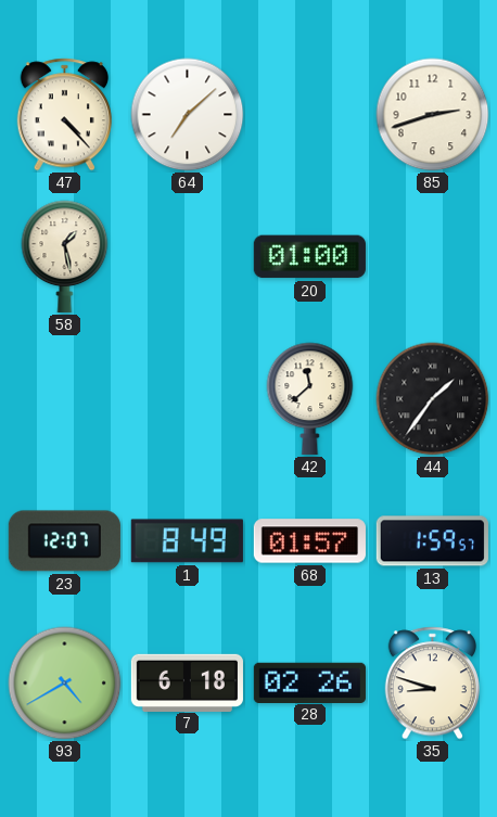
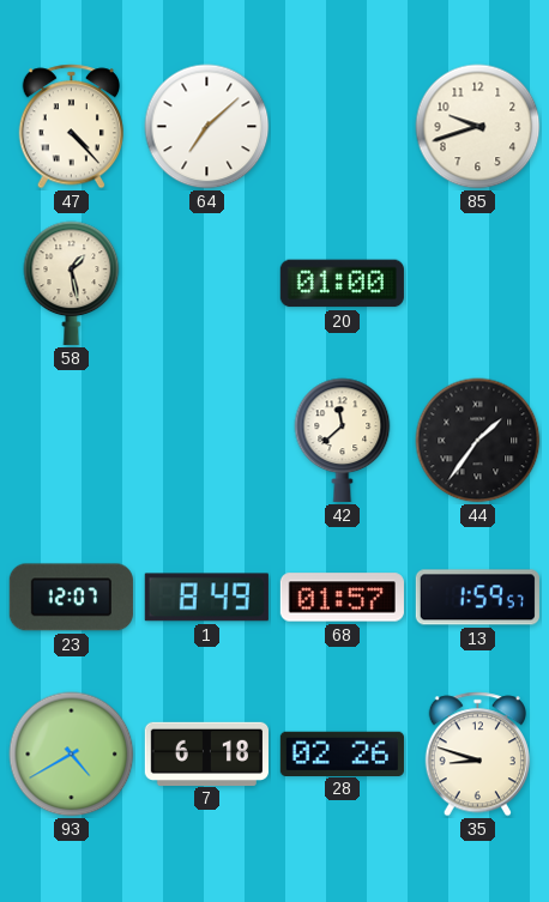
85: 2:42 -> 9:42
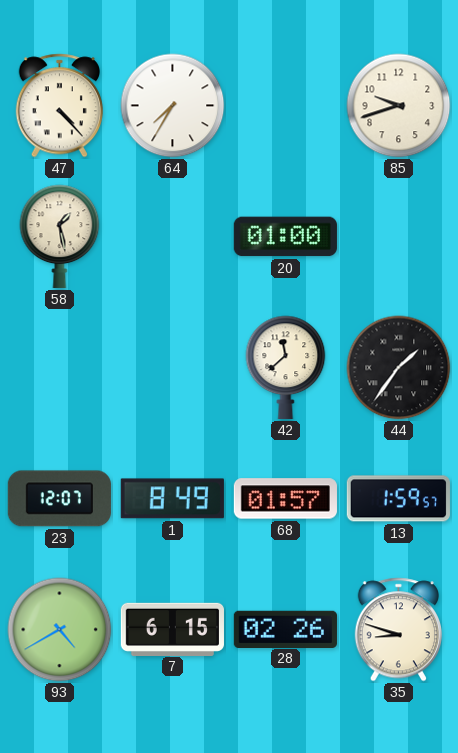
64: 7:08 -> 7:35
7: 6:18 -> 6:15
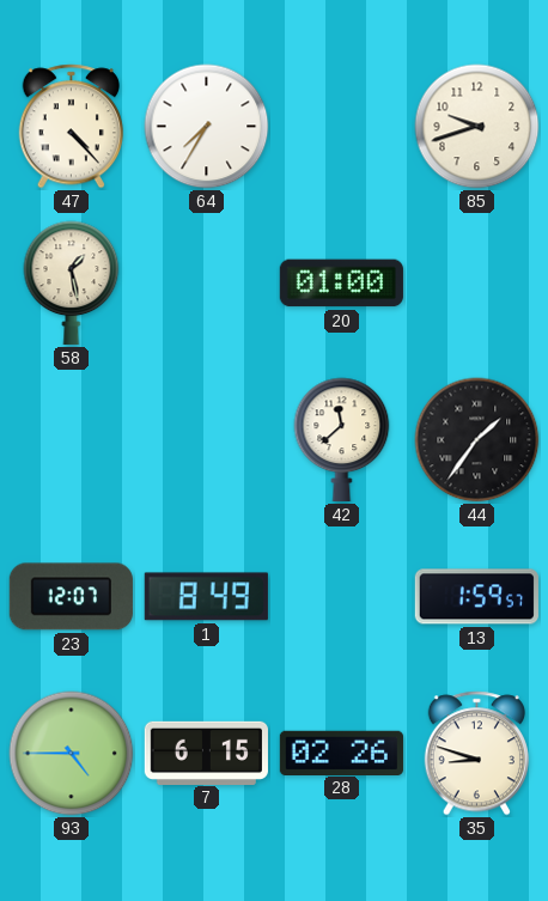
68: 01:57 -> none
93: 4:40 -> 4:45
